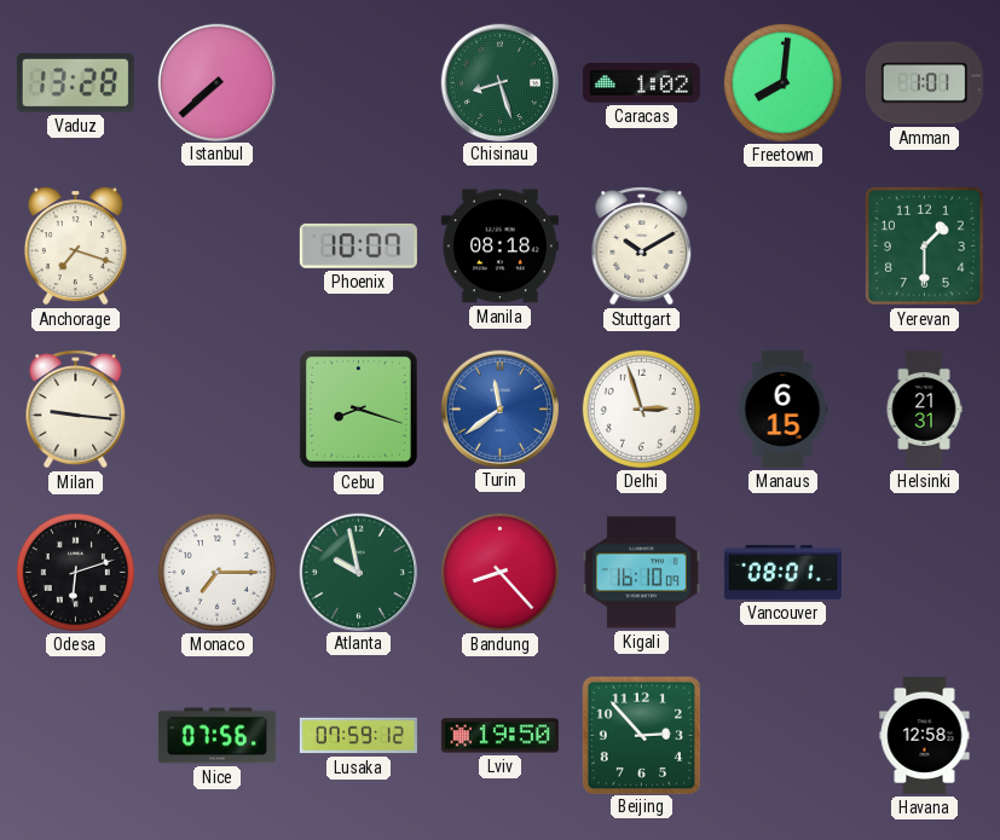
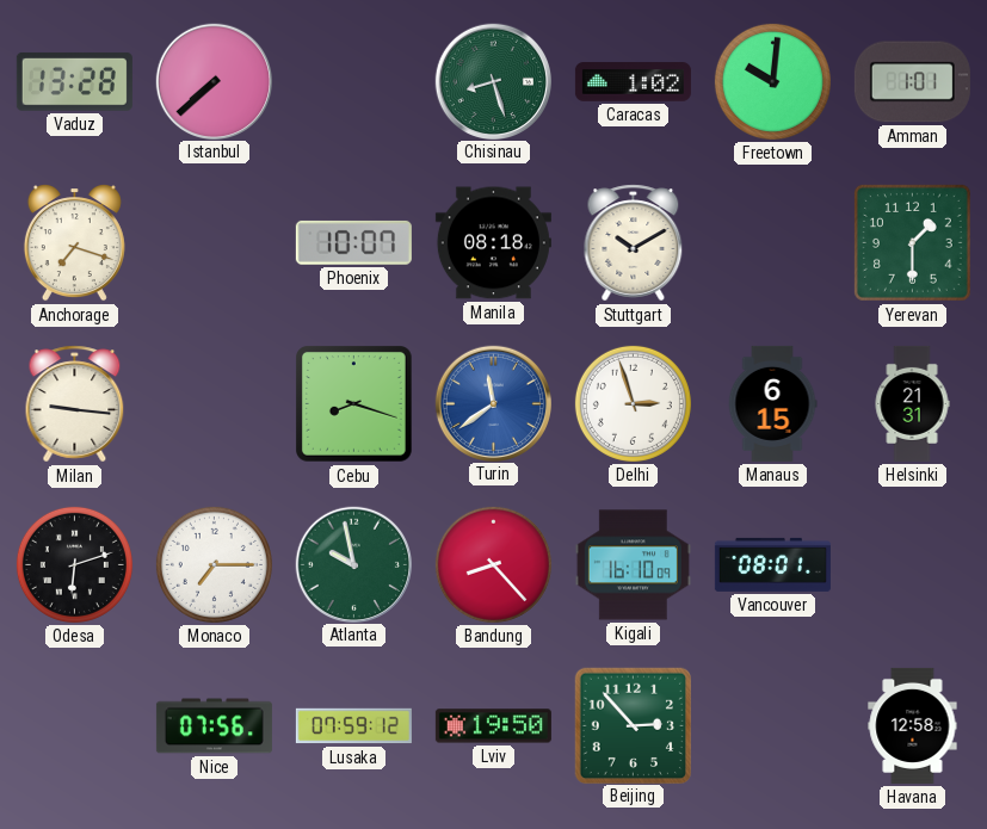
Freetown: 8:01 -> 10:01
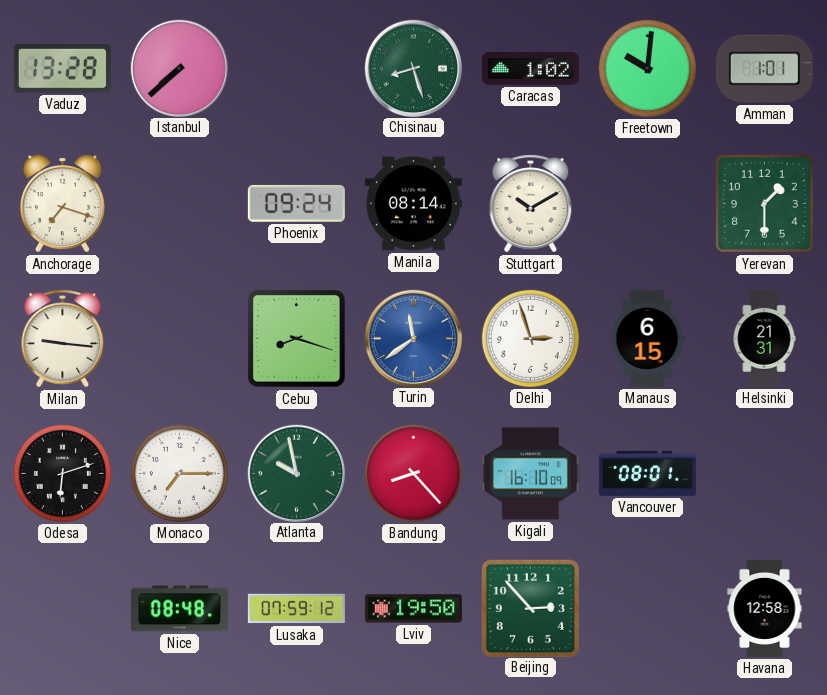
Phoenix: 10:07 -> 09:24
Manila: 08:18 -> 08:14
Nice: 07:56 -> 08:48
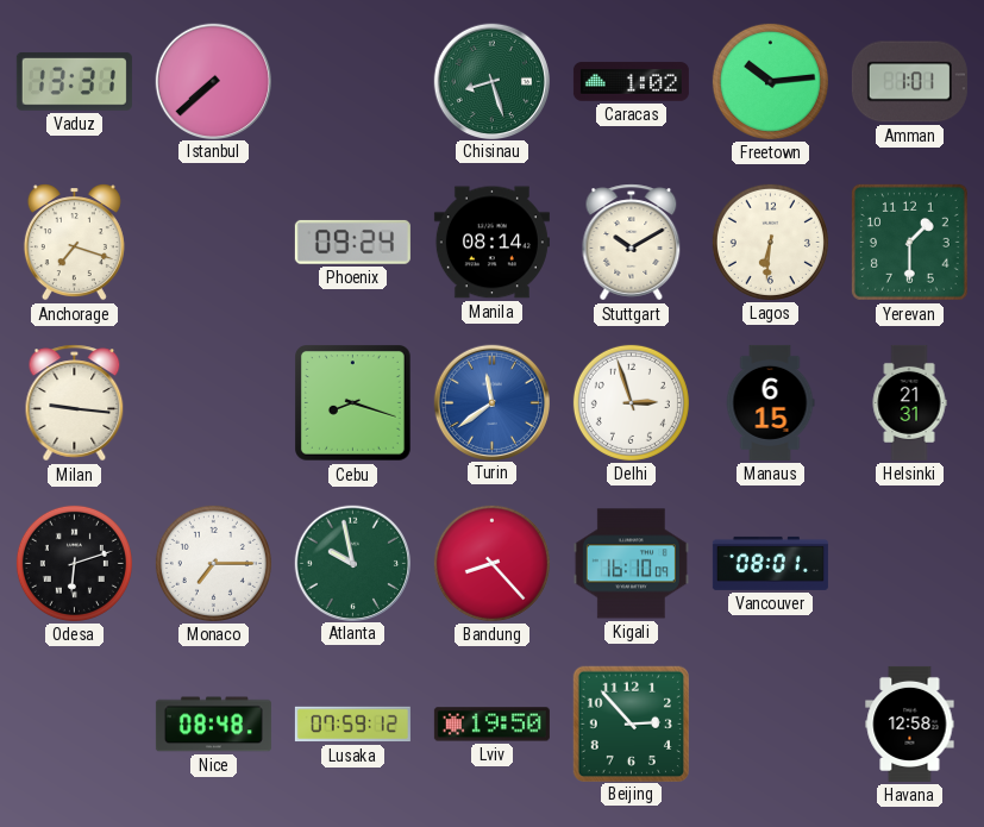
Vaduz: 13:28 -> 13:31
Freetown: 10:01 -> 10:14
Lagos: none -> 6:31
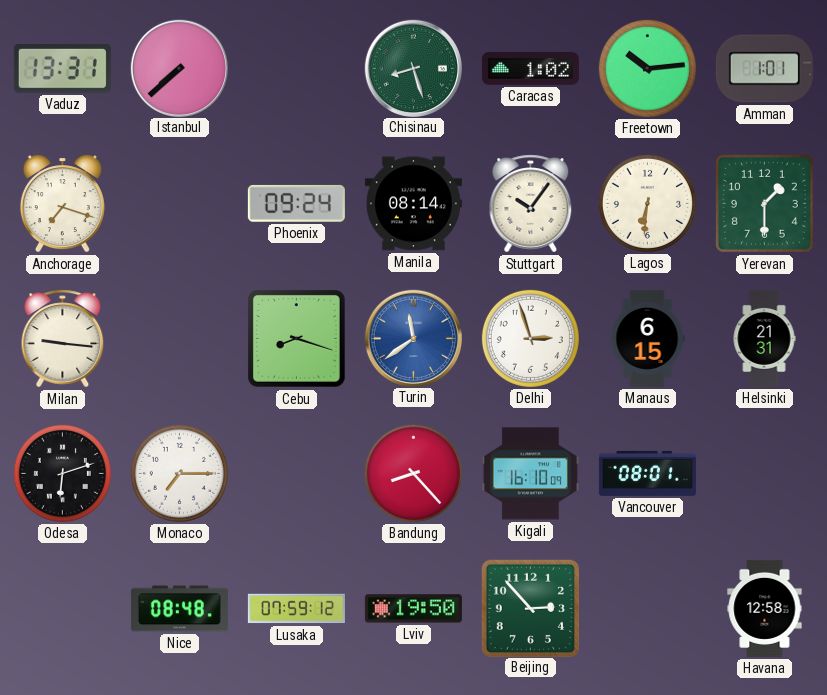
Stuttgart: 10:10 -> 10:06
Atlanta: 9:58 -> none
